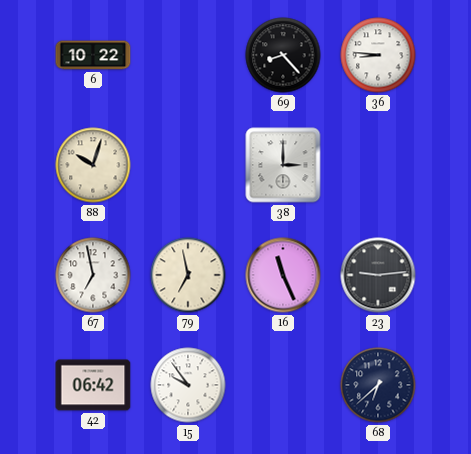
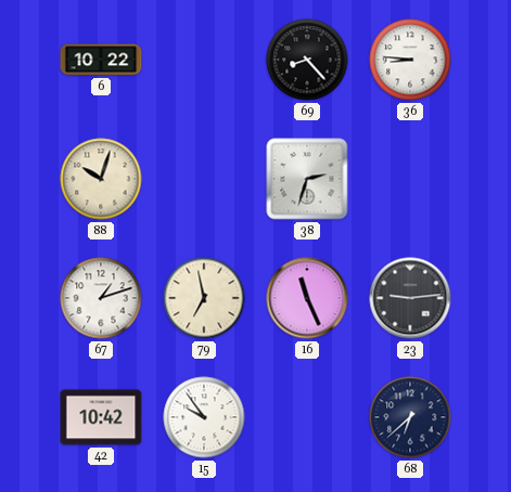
38: 3:00 -> 2:33
67: 6:58 -> 1:12
42: 06:42 -> 10:42
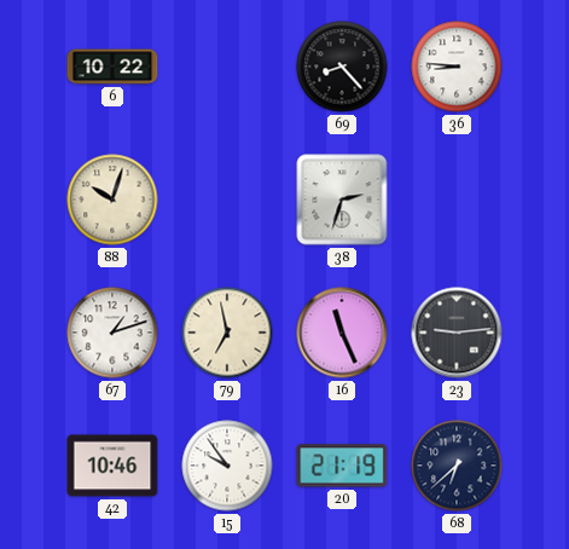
42: 10:42 -> 10:46
20: none -> 21:19
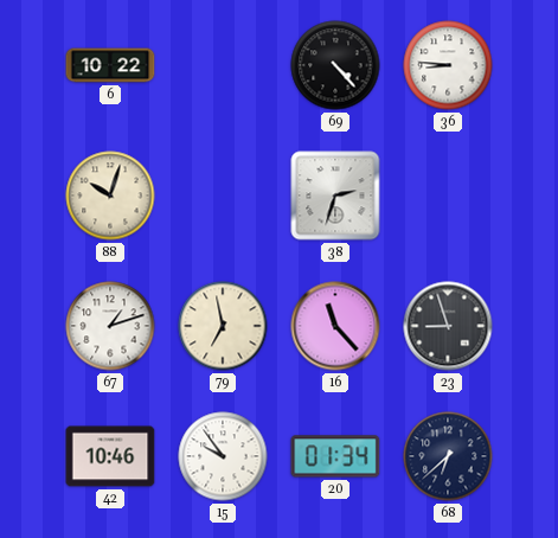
69: 8:23 -> 4:23
16: 11:26 -> 11:23
23: 9:14 -> 8:57
20: 21:19 -> 01:34
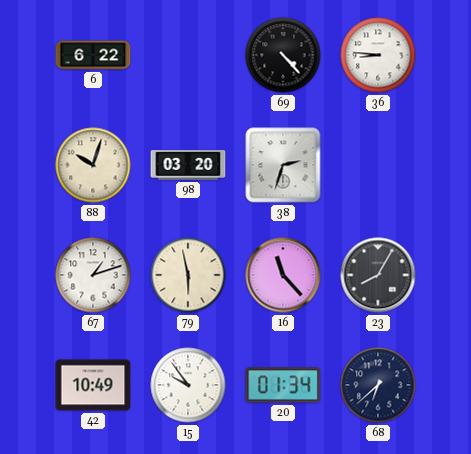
6: 10:22 -> 6:22
98: none -> 03:20
79: 6:58 -> 5:58
23: 8:57 -> 8:05
42: 10:46 -> 10:49
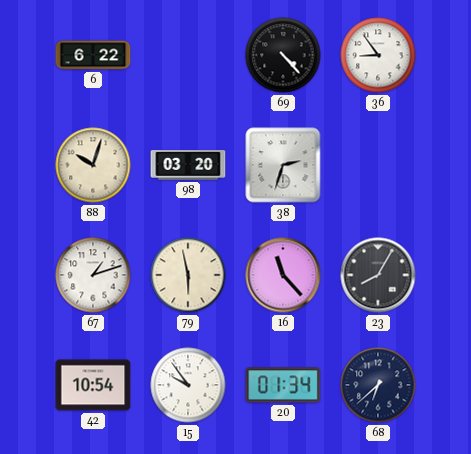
36: 8:46 -> 8:54
42: 10:49 -> 10:54
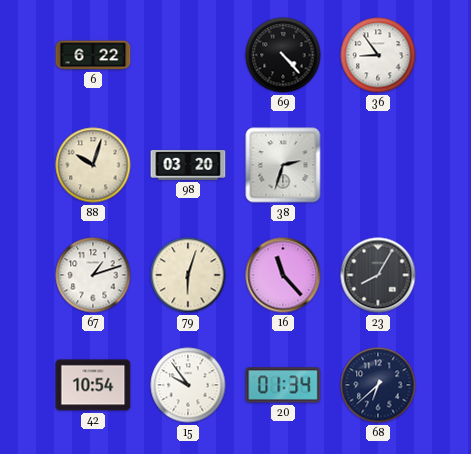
79: 5:58 -> 6:03
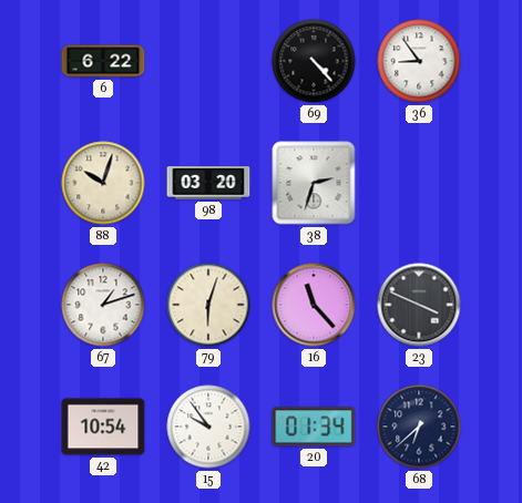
23: 8:05 -> 3:49
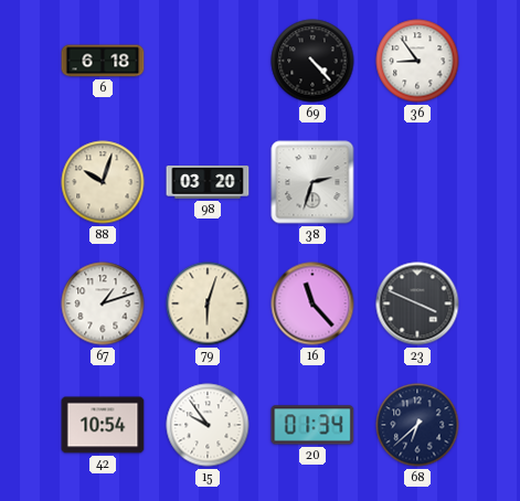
6: 6:22 -> 6:18
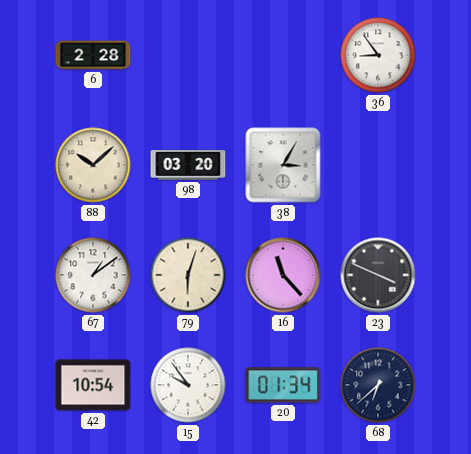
6: 6:18 -> 2:28
69: 4:23 -> none
88: 10:03 -> 10:08
38: 2:33 -> 3:05
67: 1:12 -> 1:09
